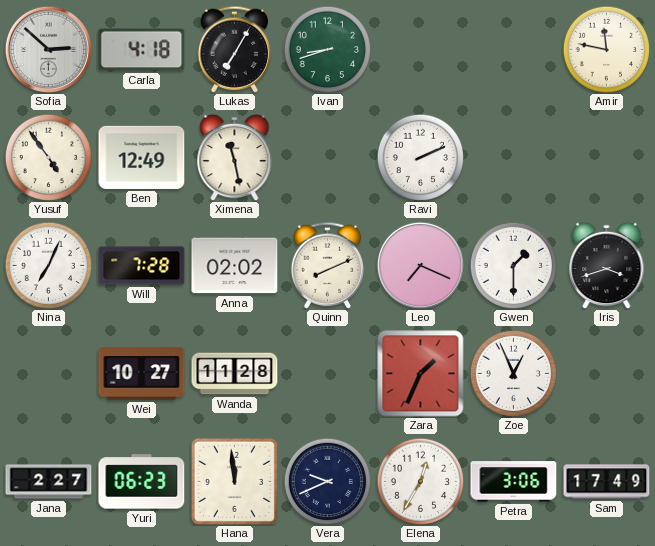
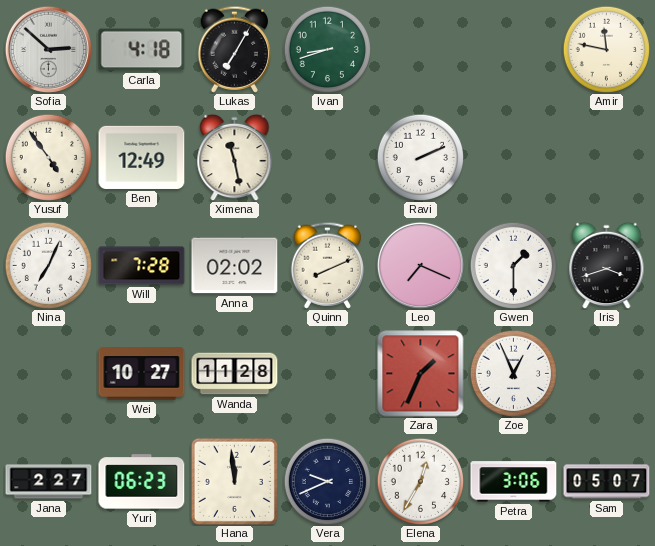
Sam: 17:49 -> 05:07
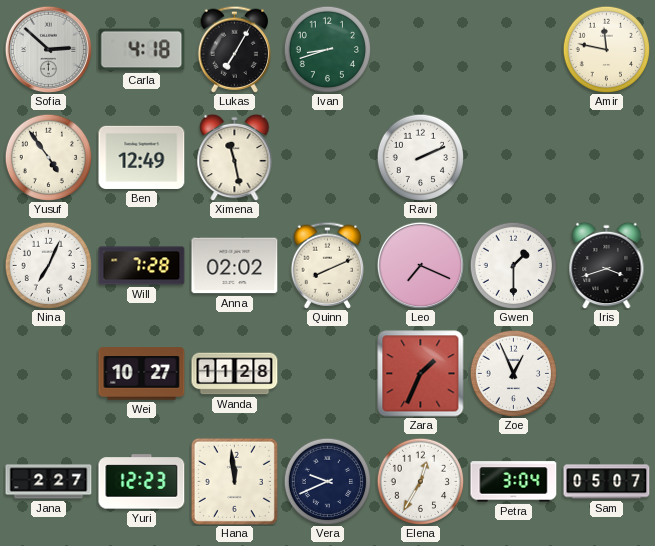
Yuri: 06:23 -> 12:23
Petra: 3:06 -> 3:04
